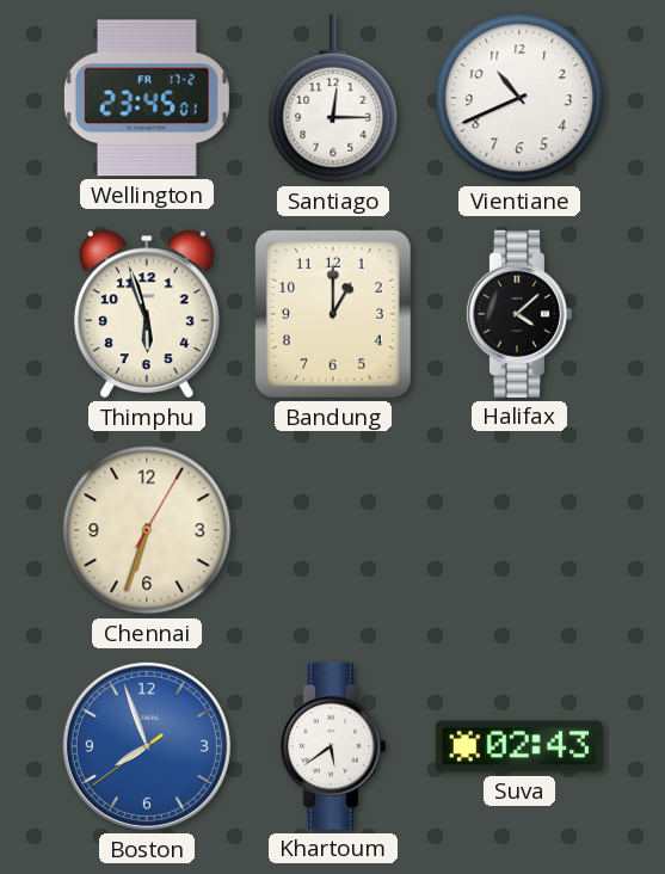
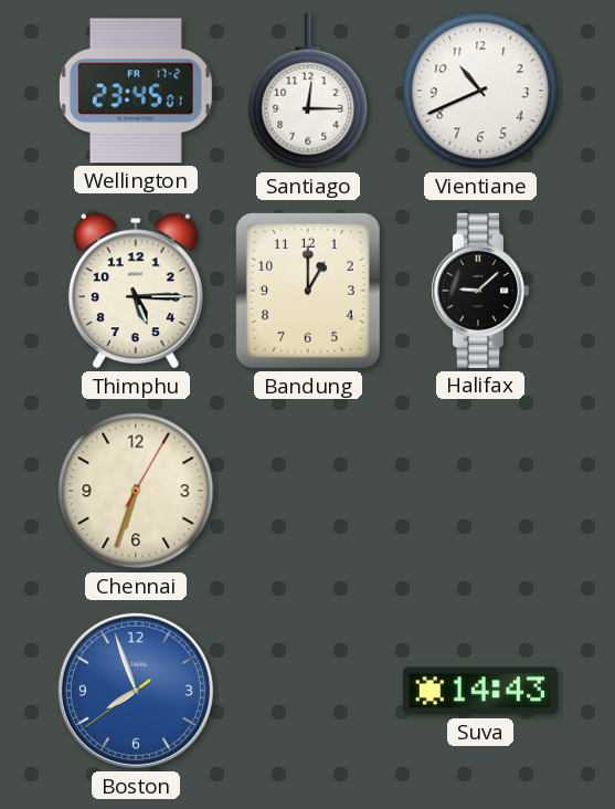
Thimphu: 5:57 -> 5:15
Halifax: 4:08 -> 9:08
Khartoum: 5:39 -> none
Suva: 02:43 -> 14:43
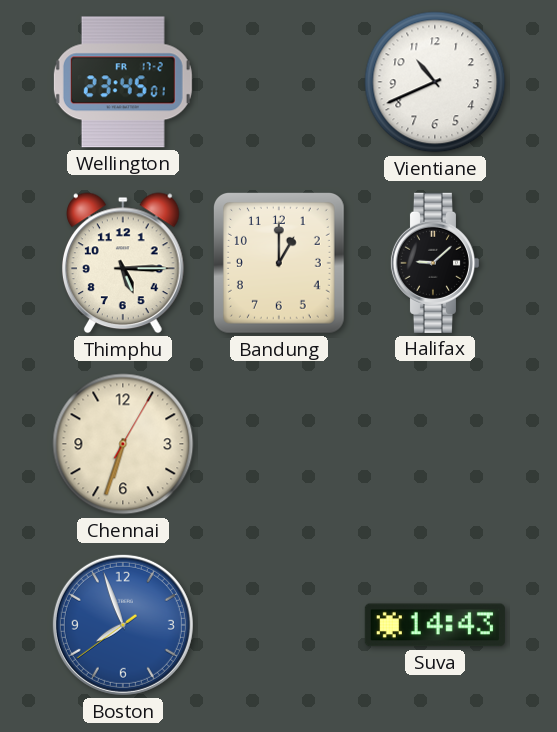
Santiago: 12:15 -> none
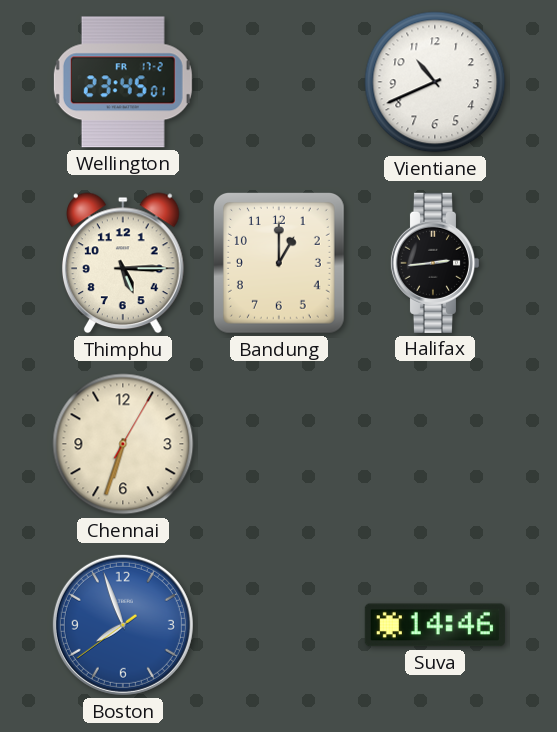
Halifax: 9:08 -> 2:44
Suva: 14:43 -> 14:46
